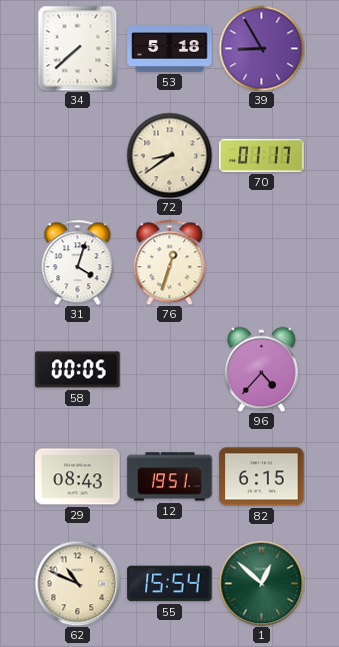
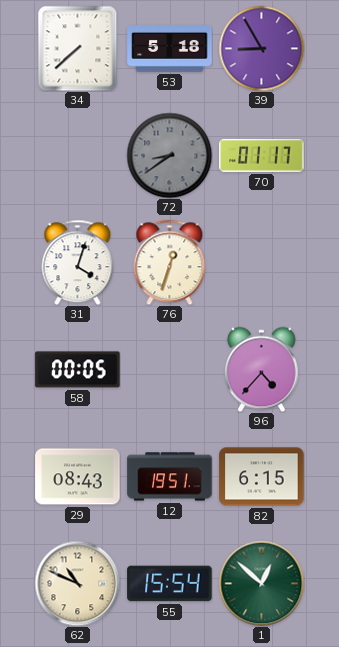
72 dial: cream -> grey
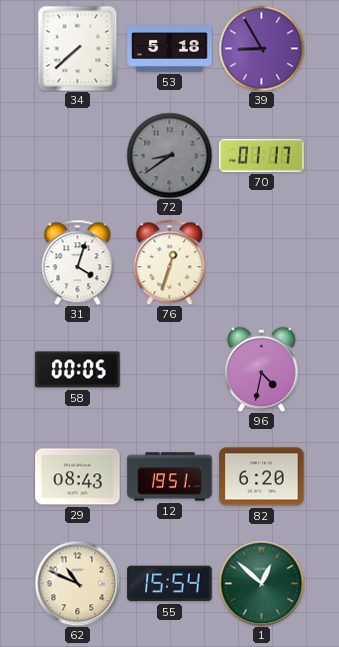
96: 4:37 -> 4:32
82: 6:15 -> 6:20
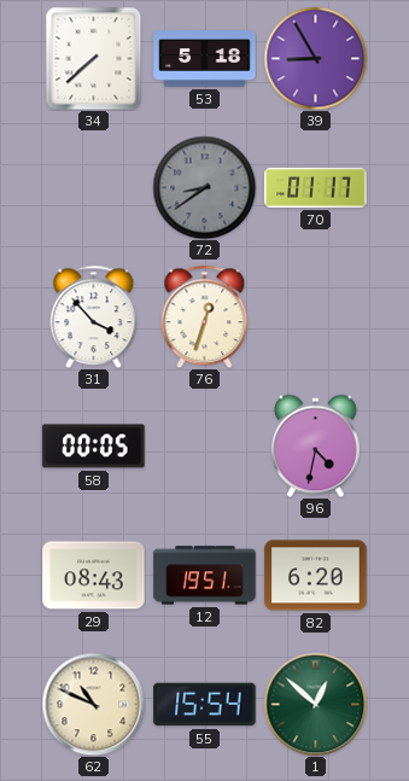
31: 4:03 -> 3:53
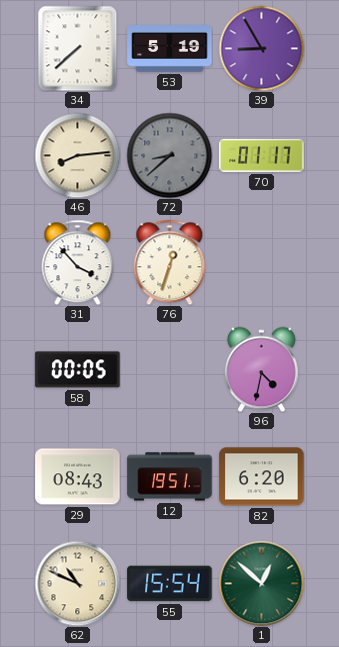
53: 5:18 -> 5:19
46: none -> 8:14
72: 8:39 -> 8:38
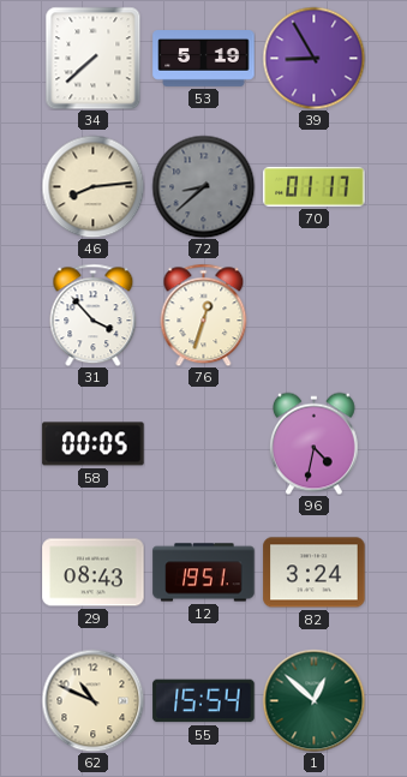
82: 6:20 -> 3:24
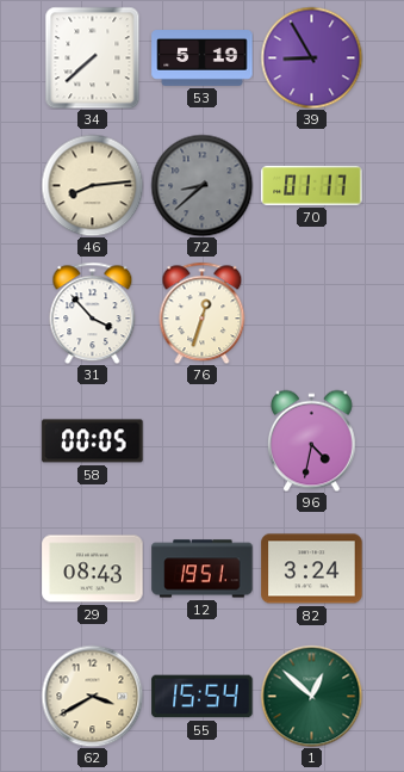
62: 10:49 -> 3:40
